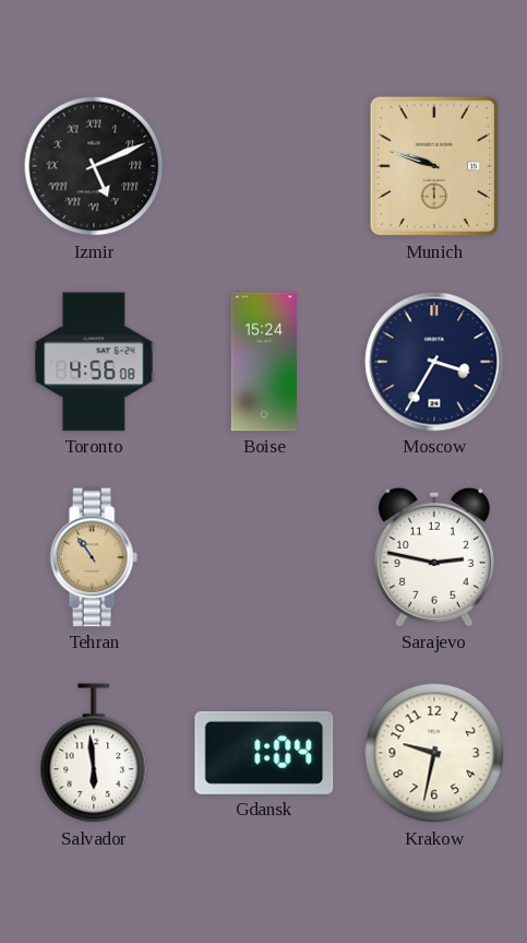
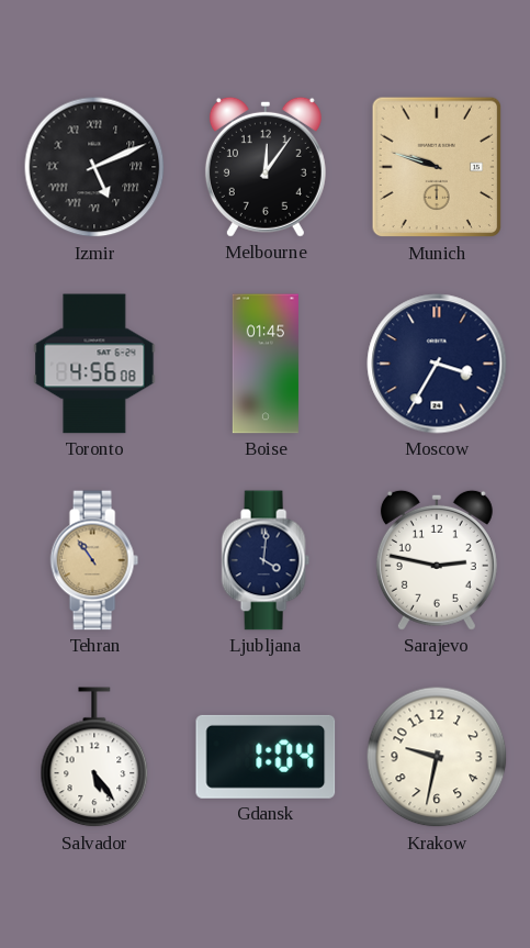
Melbourne: none -> 12:06
Boise: 15:24 -> 01:45
Ljubljana: none -> 4:01
Salvador: 5:59 -> 5:24
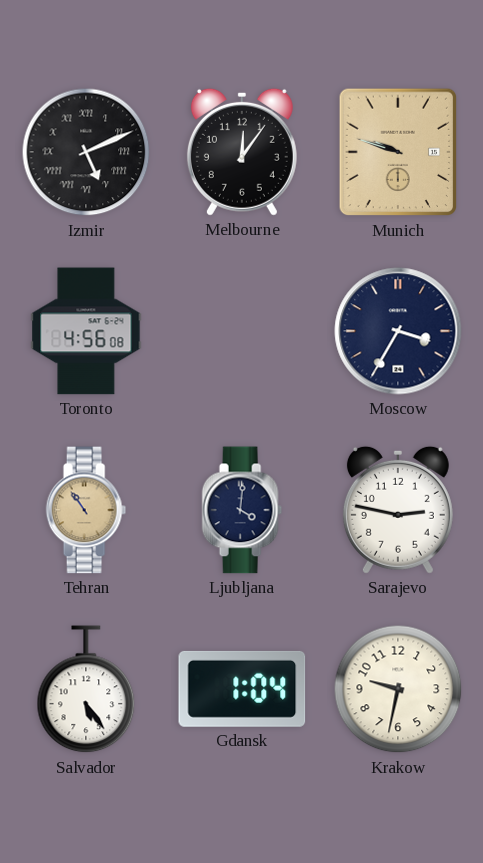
Boise: 01:45 -> none
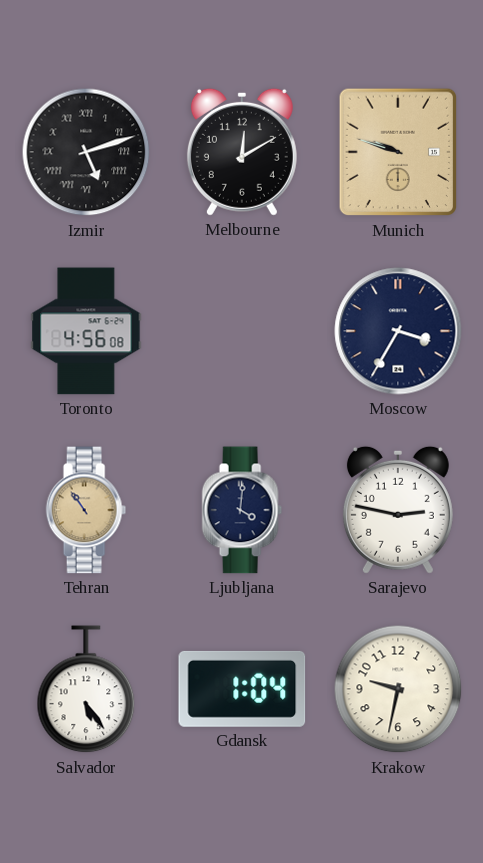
Izmir: 5:11 -> 5:12
Melbourne: 12:06 -> 12:10
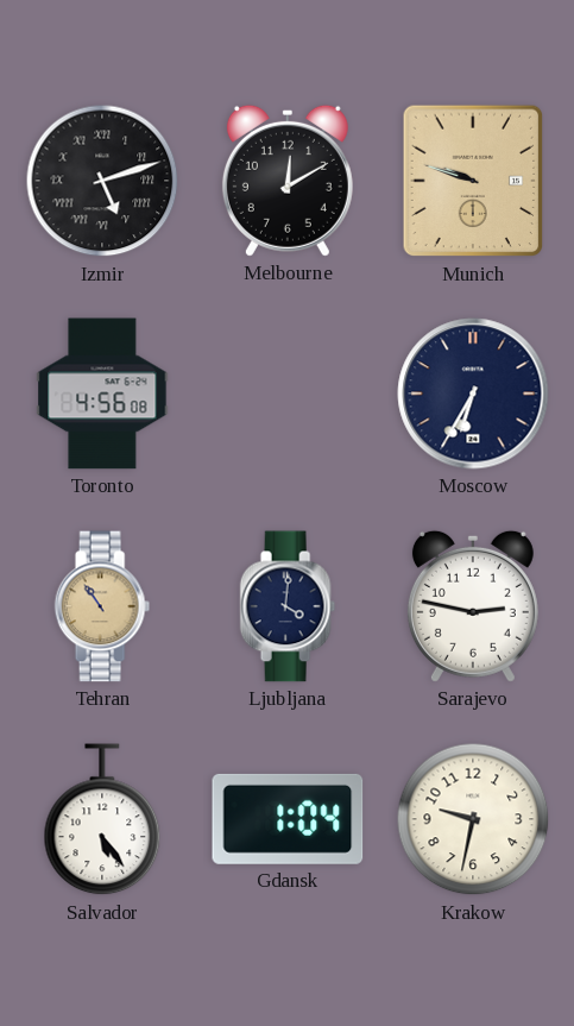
Moscow: 3:35 -> 6:35
